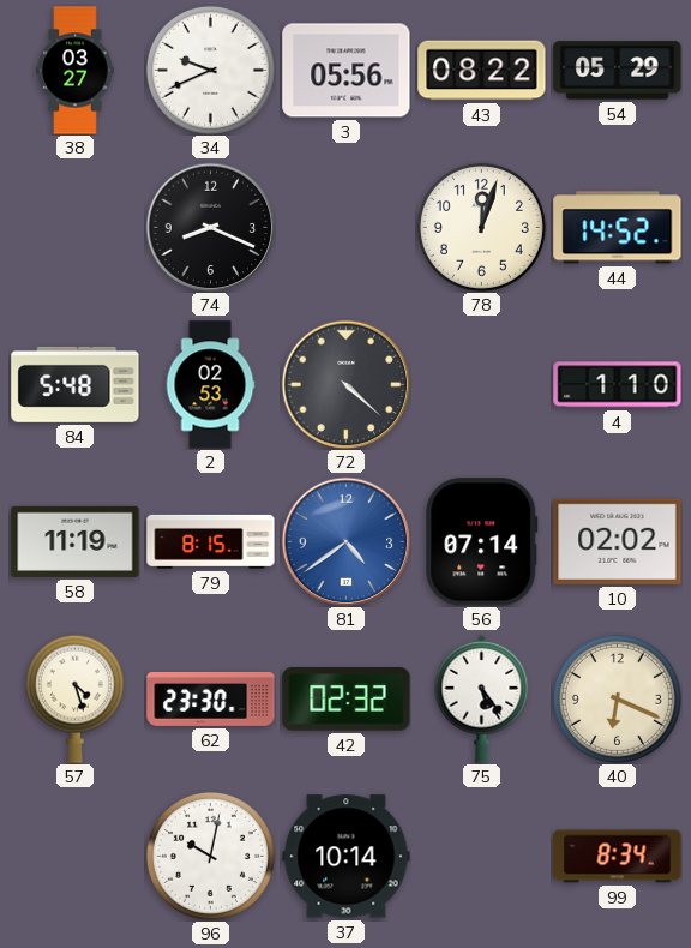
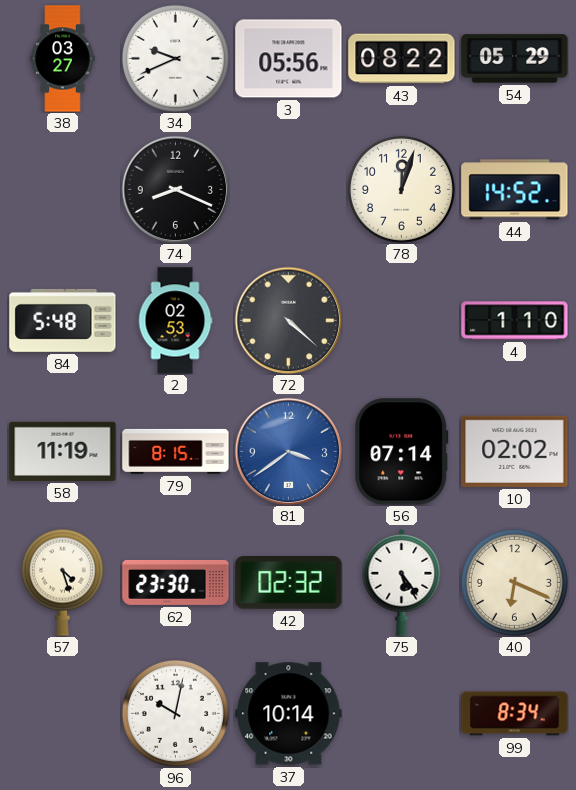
81: 4:39 -> 3:39
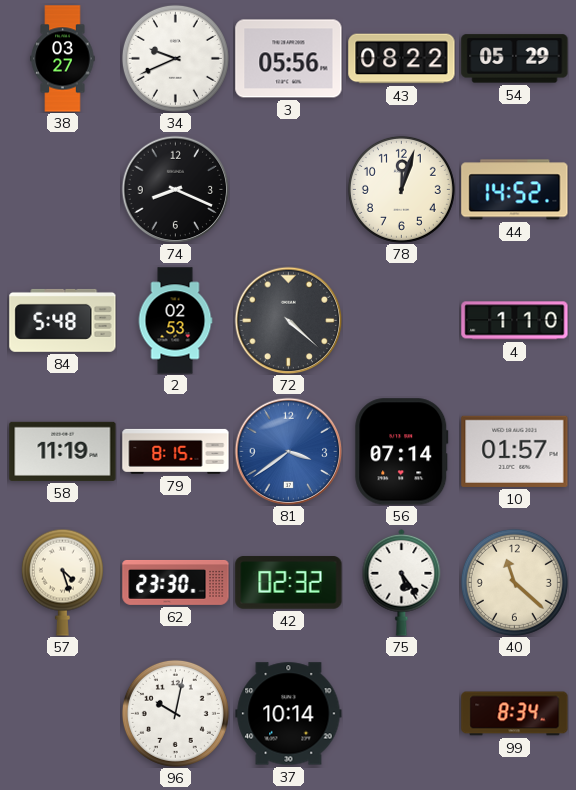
10: 02:02 -> 01:57
40: 6:19 -> 11:22
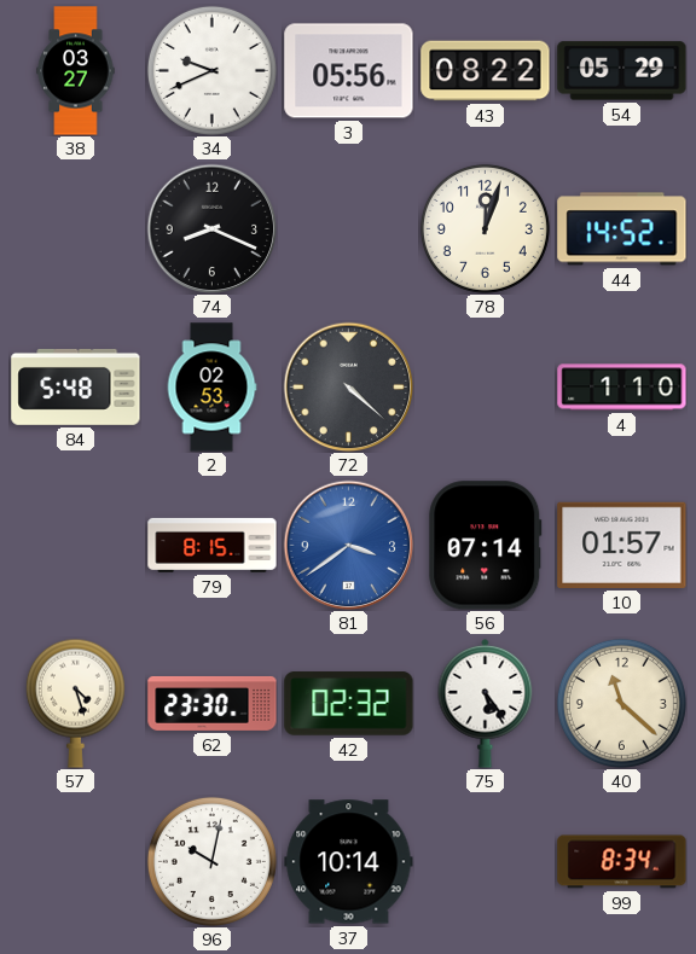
58: 11:19 -> none
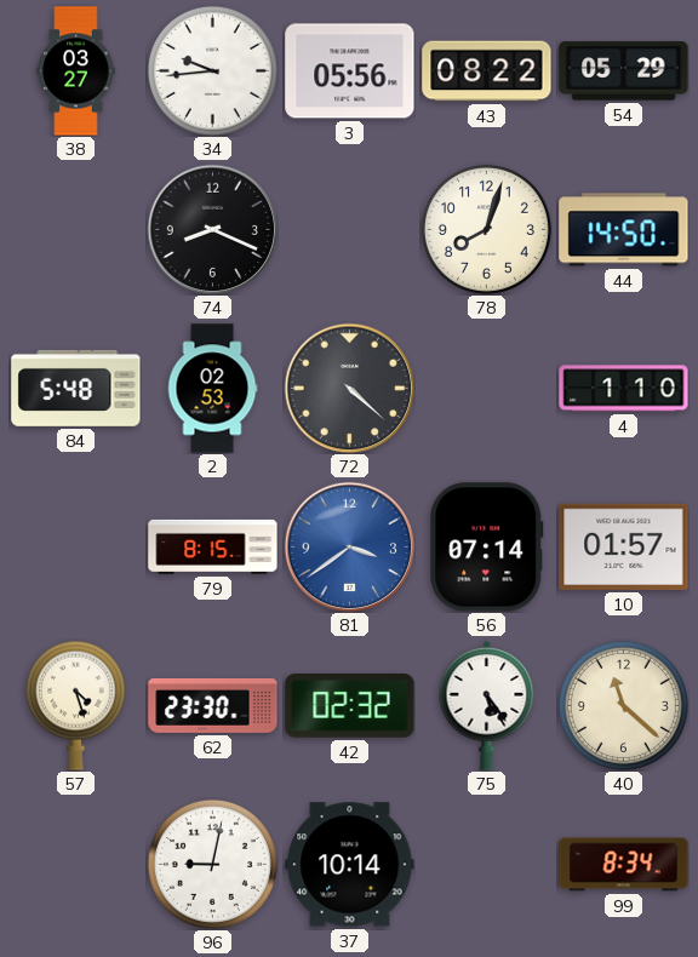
34: 9:41 -> 9:44
78: 12:03 -> 8:03
44: 14:52 -> 14:50
96: 10:02 -> 9:02
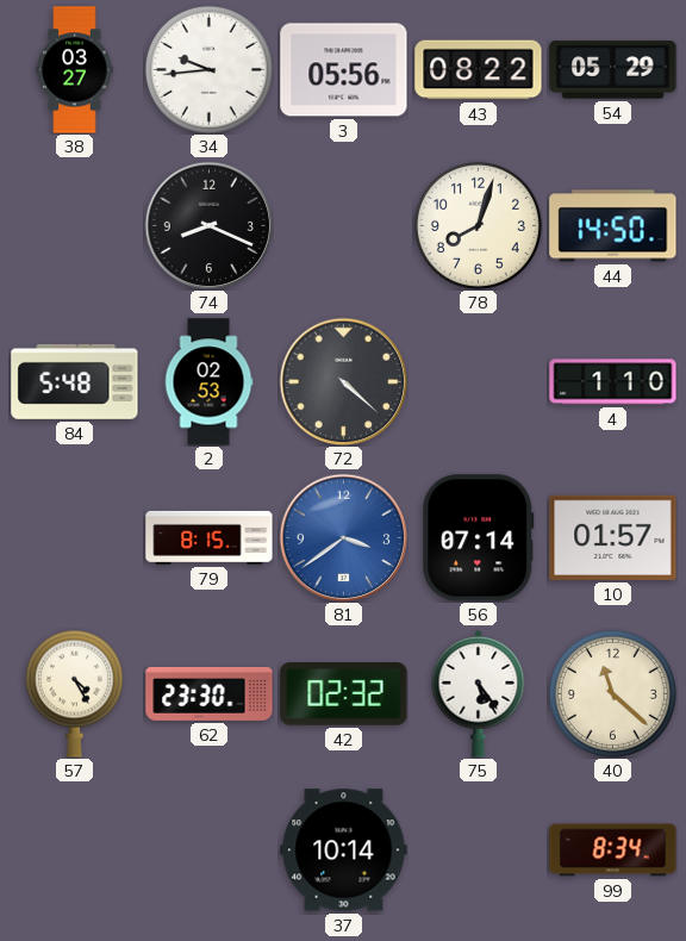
57: 4:27 -> 4:25
96: 9:02 -> none
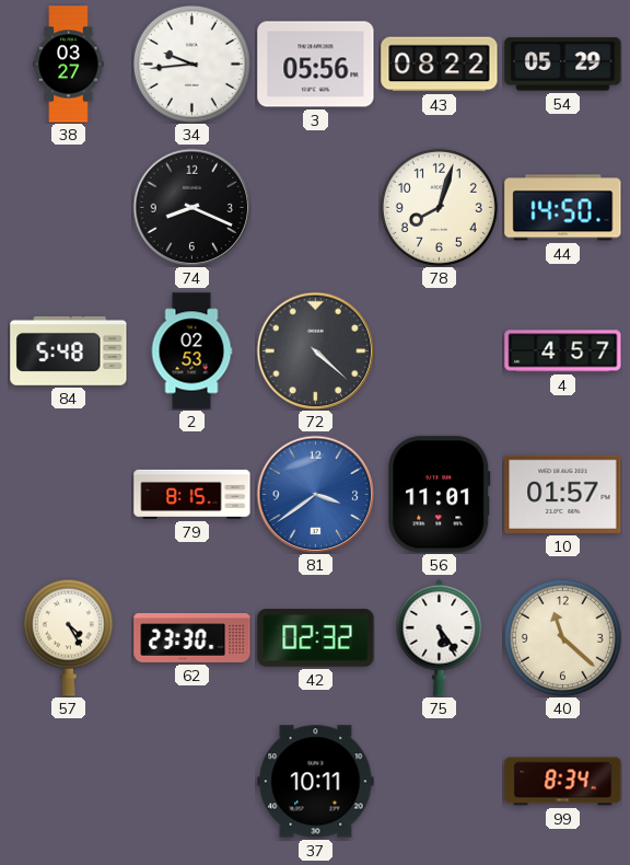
4: 1:10 -> 4:57
56: 07:14 -> 11:01
37: 10:14 -> 10:11
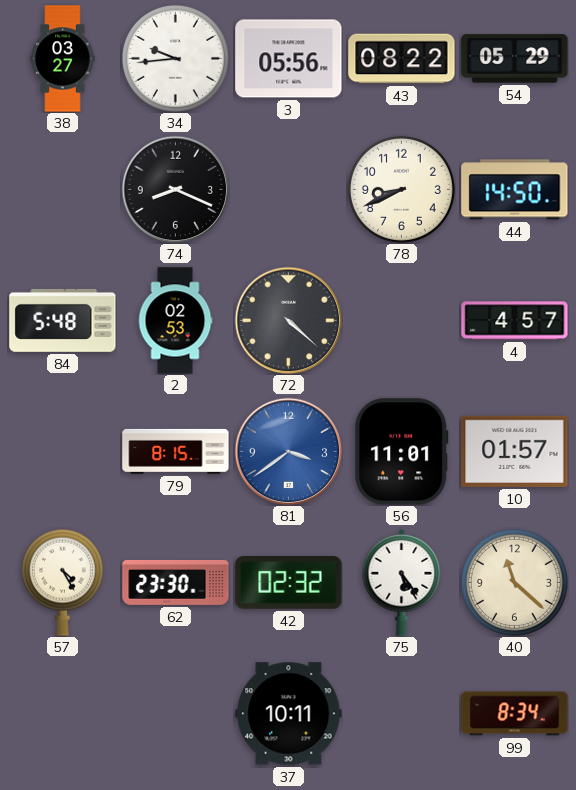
78: 8:03 -> 8:41
